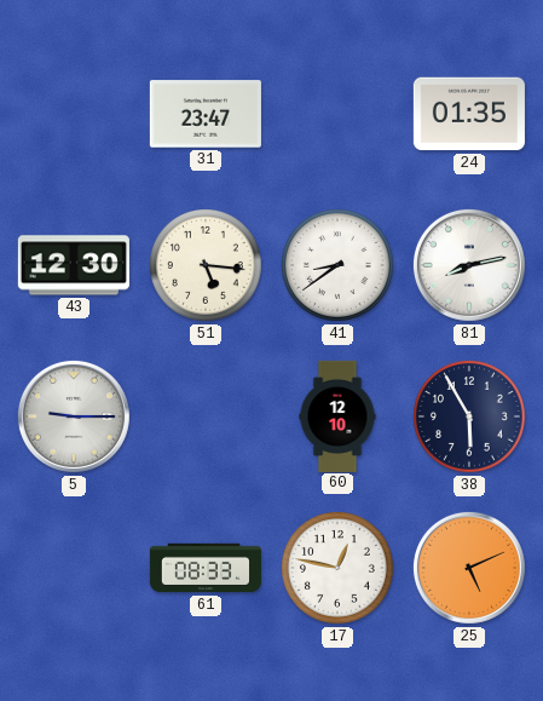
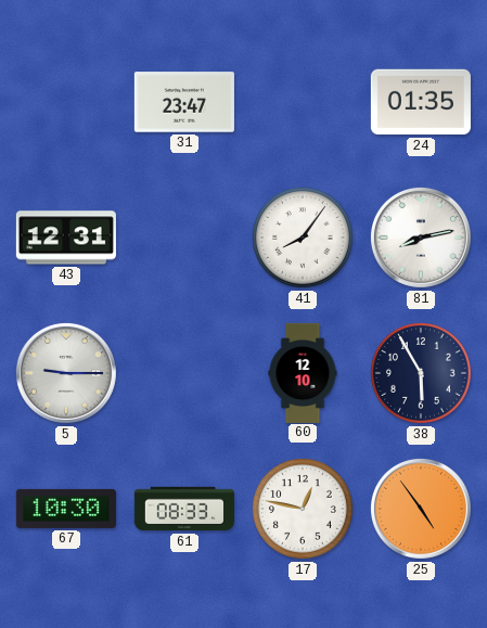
43: 12:30 -> 12:31
51: 5:16 -> none
41: 8:39 -> 8:06
67: none -> 10:30
25: 5:11 -> 4:54
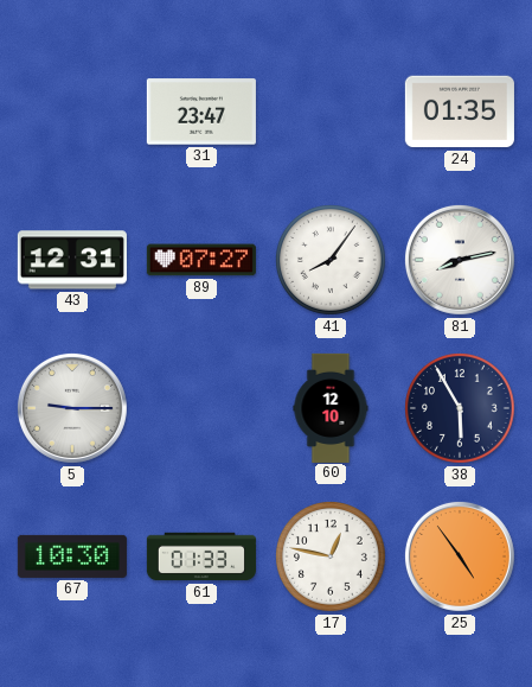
89: none -> 07:27
61: 08:33 -> 01:33
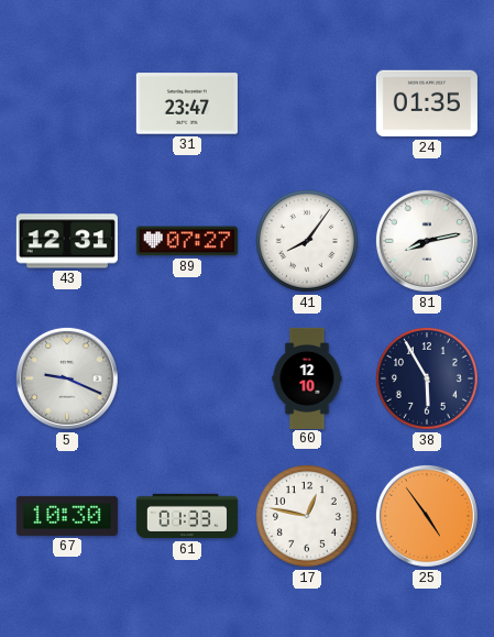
5: 9:15 -> 9:19
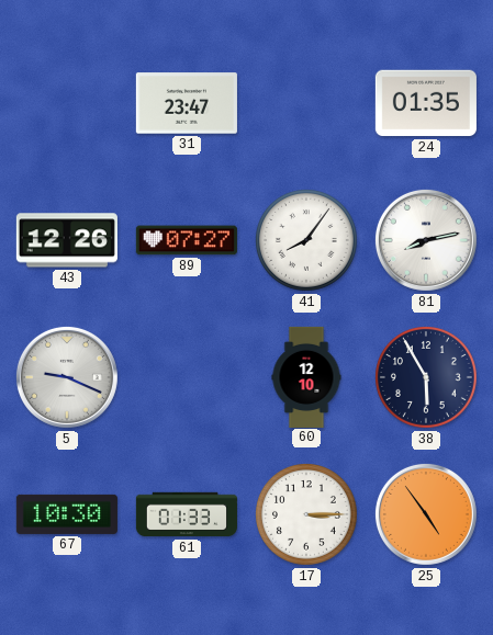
43: 12:31 -> 12:26
17: 12:47 -> 3:15
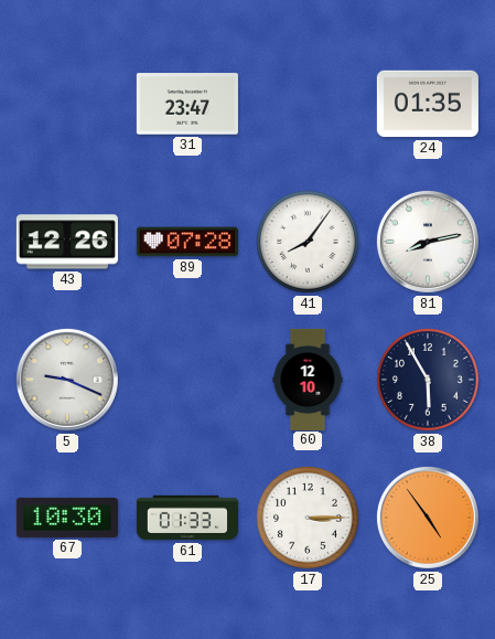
89: 07:27 -> 07:28
